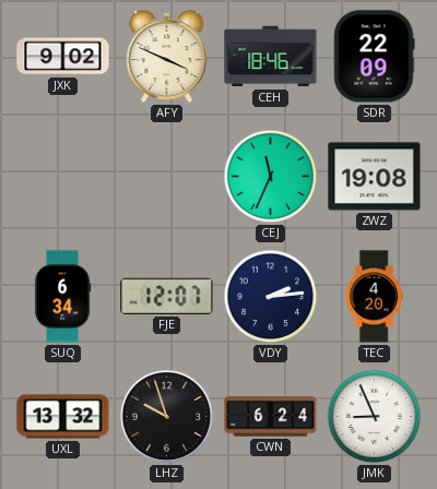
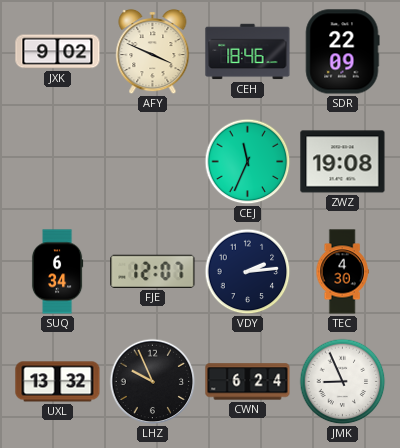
TEC: 4:20 -> 4:30
LHZ: 9:57 -> 9:56
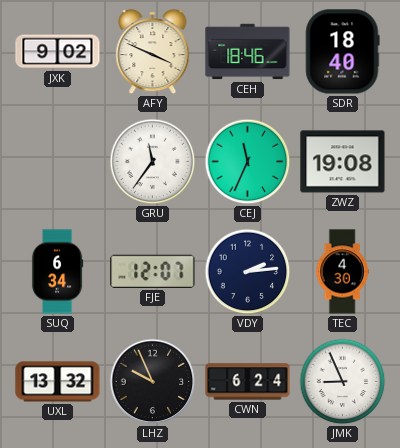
SDR: 22:09 -> 18:40
GRU: none -> 11:36
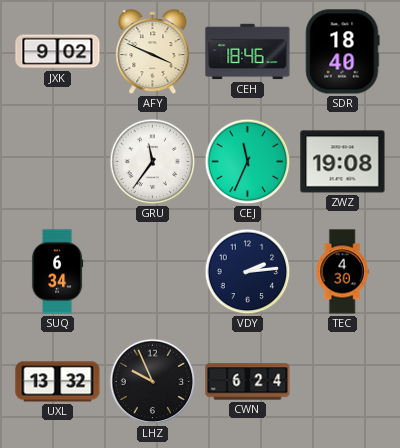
FJE: 12:07 -> none
JMK: 8:56 -> none
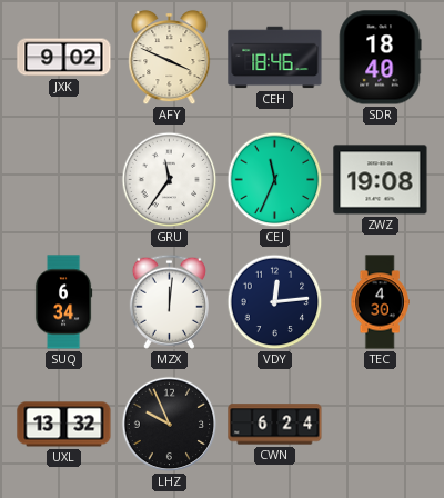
MZX: none -> 12:01
VDY: 2:14 -> 12:14
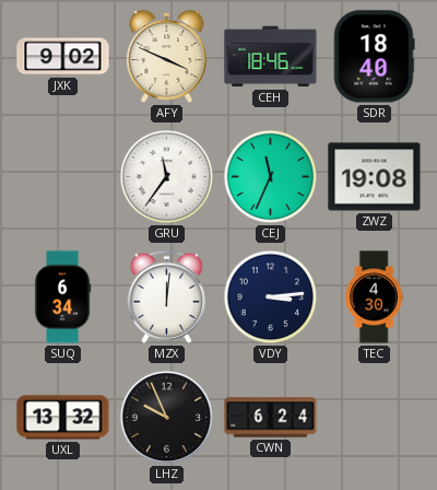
VDY: 12:14 -> 3:14
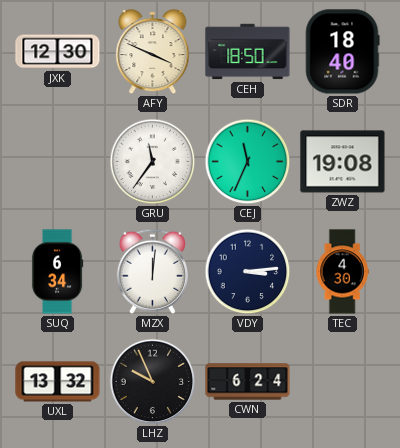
JXK: 9:02 -> 12:30
CEH: 18:46 -> 18:50
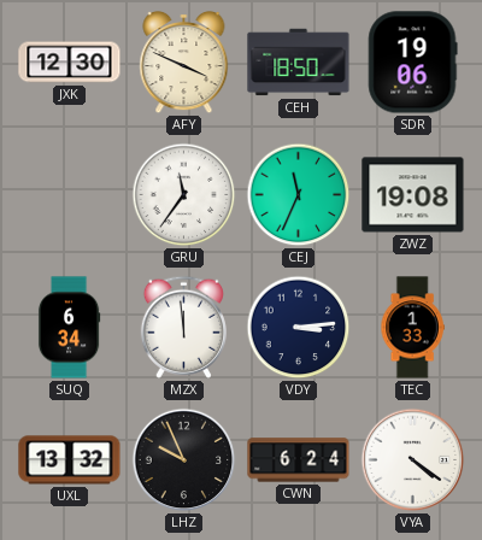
SDR: 18:40 -> 19:06
MZX: 12:01 -> 11:59
TEC: 4:30 -> 1:33
VYA: none -> 4:21
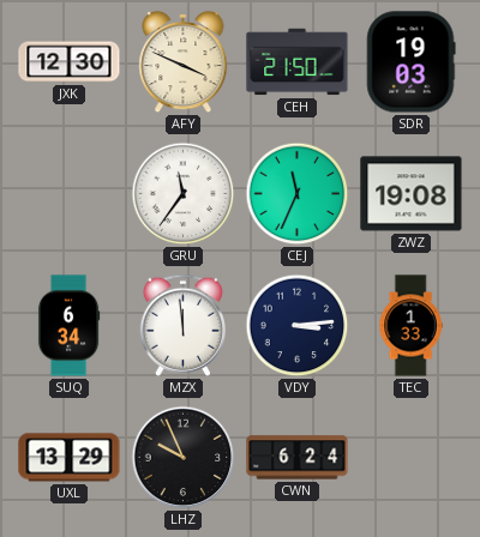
CEH: 18:50 -> 21:50
SDR: 19:06 -> 19:03
UXL: 13:32 -> 13:29
VYA: 4:21 -> none
